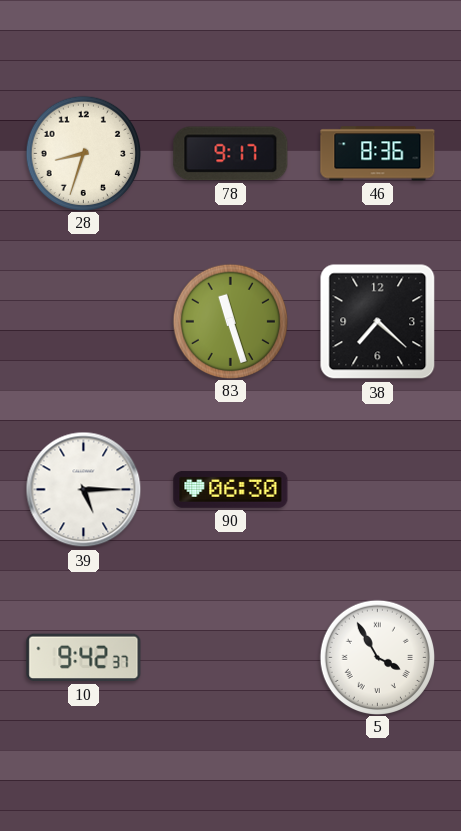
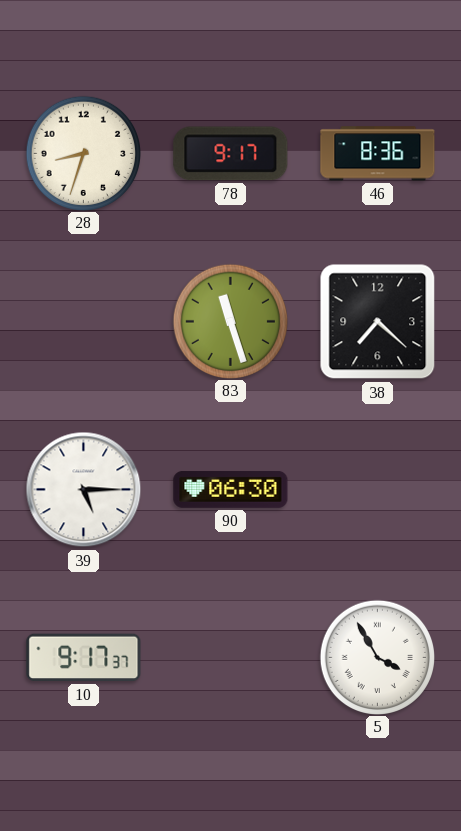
10: 9:42 -> 9:17
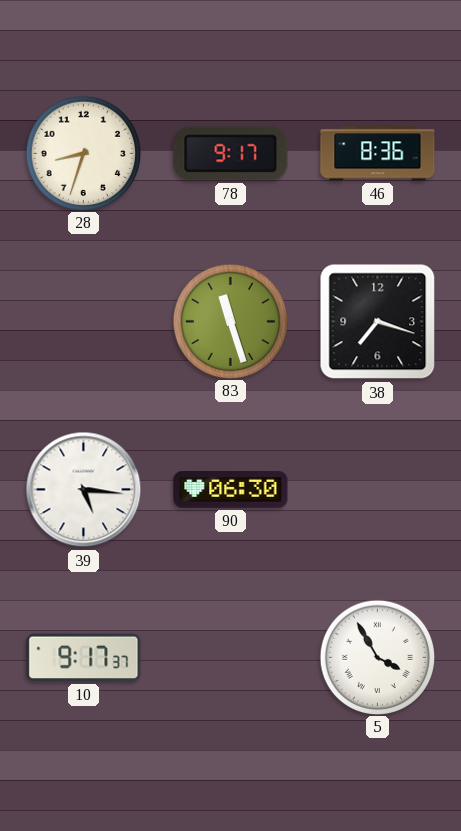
38: 7:22 -> 7:18
39: 5:15 -> 5:16
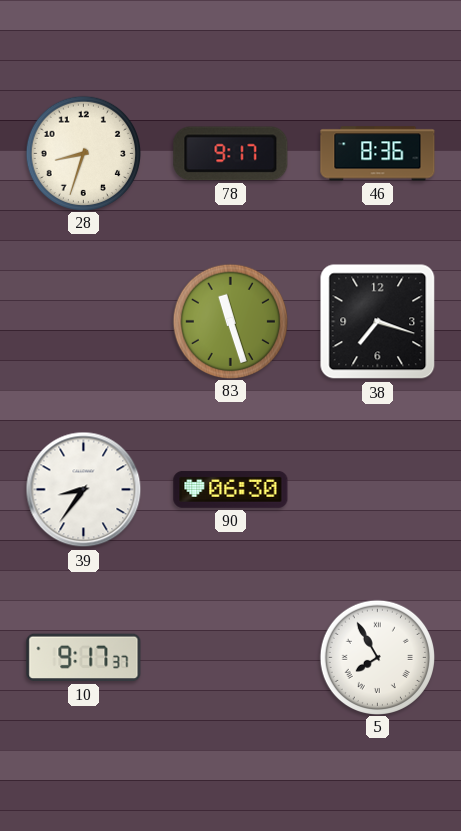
39: 5:16 -> 8:36
5: 3:55 -> 7:55
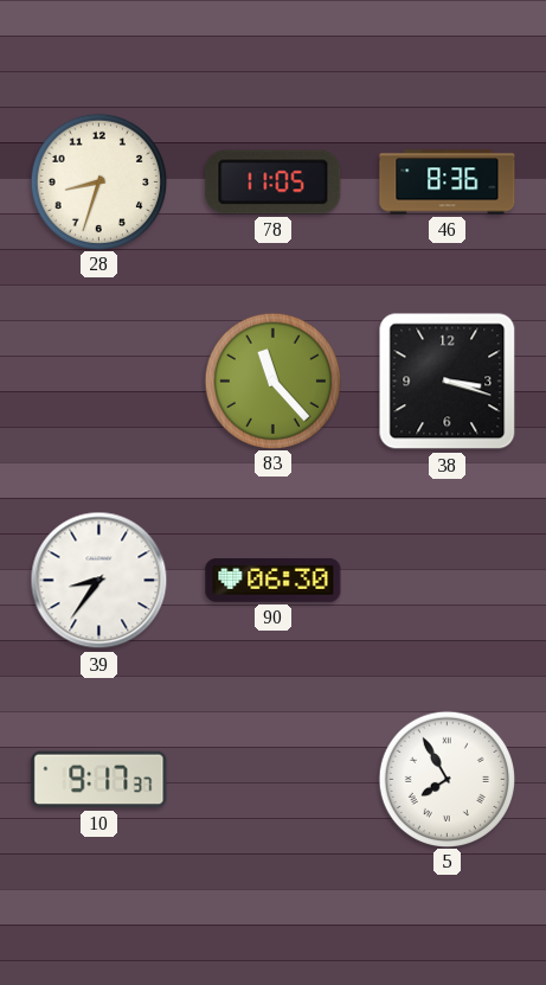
78: 9:17 -> 11:05
83: 11:27 -> 11:23
38: 7:18 -> 3:18
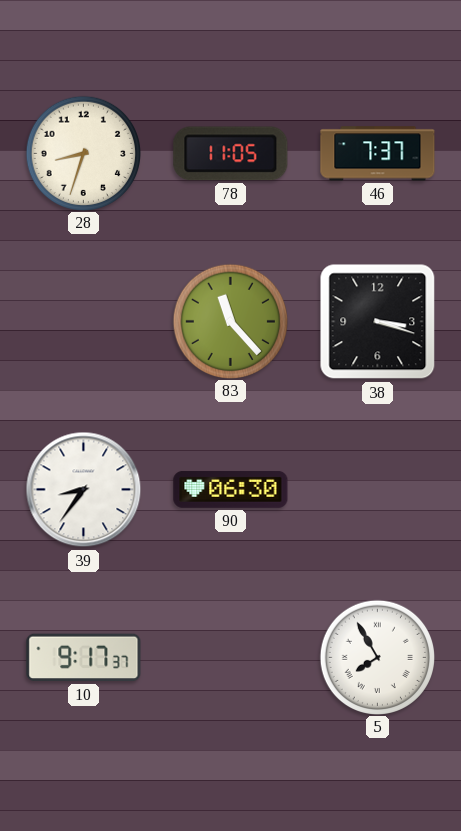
46: 8:36 -> 7:37
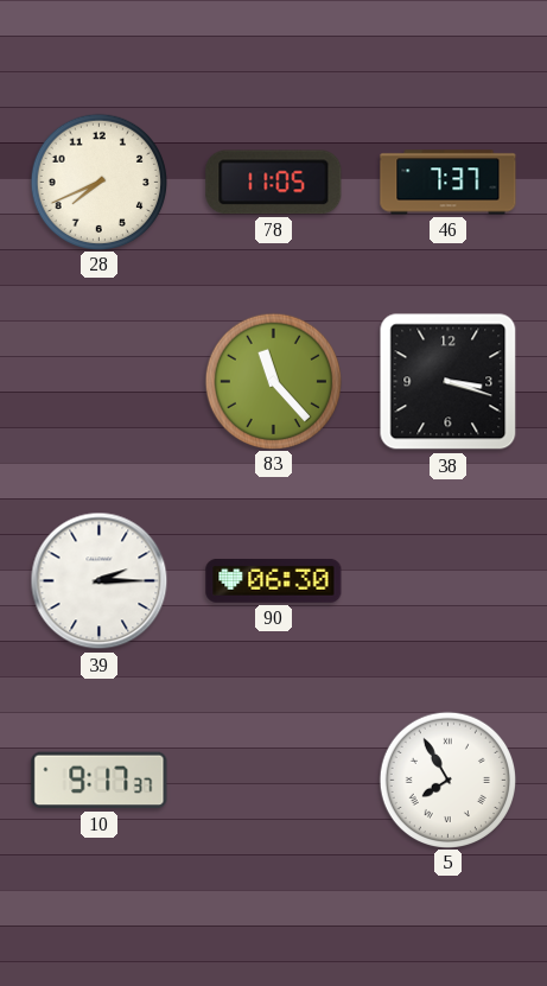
28: 8:33 -> 7:41
39: 8:36 -> 2:15
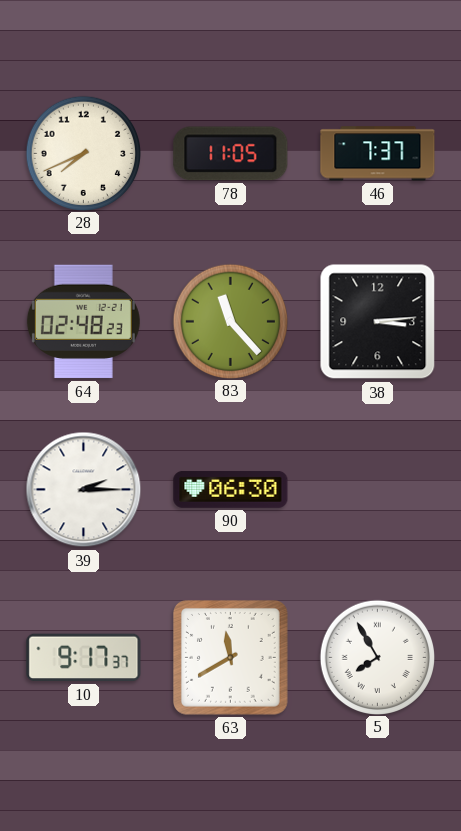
64: none -> 02:48
38: 3:18 -> 3:14
63: none -> 11:40
